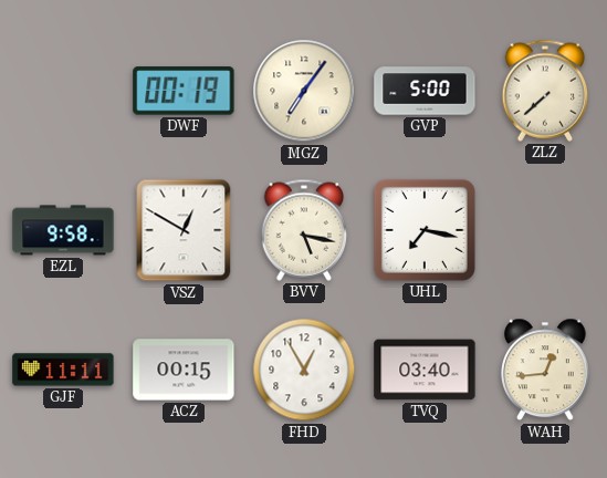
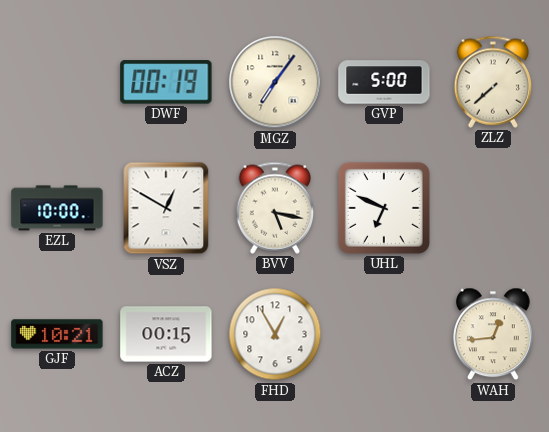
EZL: 9:58 -> 10:00
UHL: 7:17 -> 6:49
GJF: 11:11 -> 10:21
TVQ: 03:40 -> none
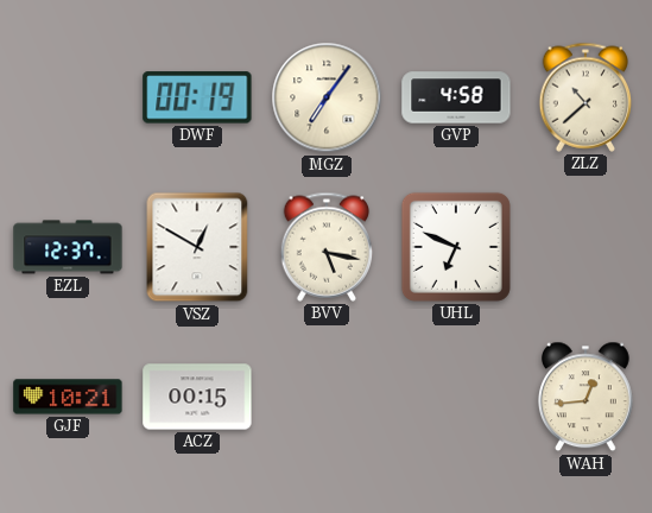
GVP: 5:00 -> 4:58
ZLZ: 7:38 -> 10:38
EZL: 10:00 -> 12:37
FHD: 12:55 -> none
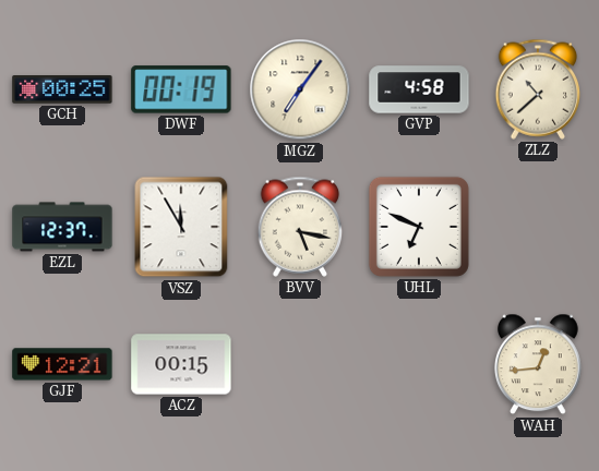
GCH: none -> 00:25
VSZ: 12:50 -> 11:55
GJF: 10:21 -> 12:21
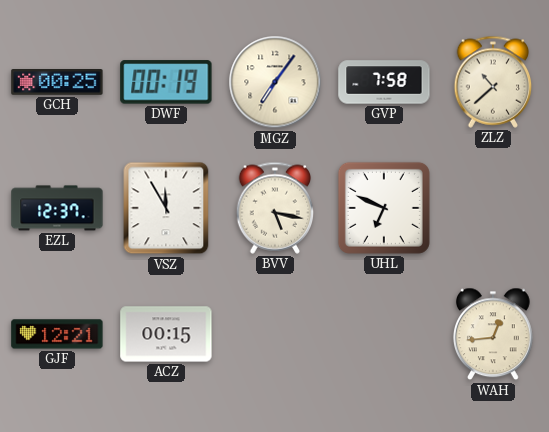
GVP: 4:58 -> 7:58
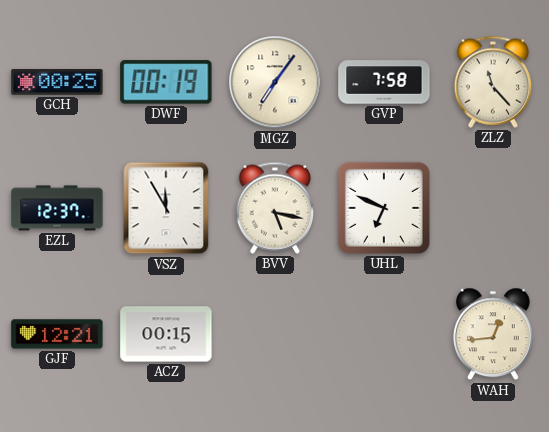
ZLZ: 10:38 -> 11:23
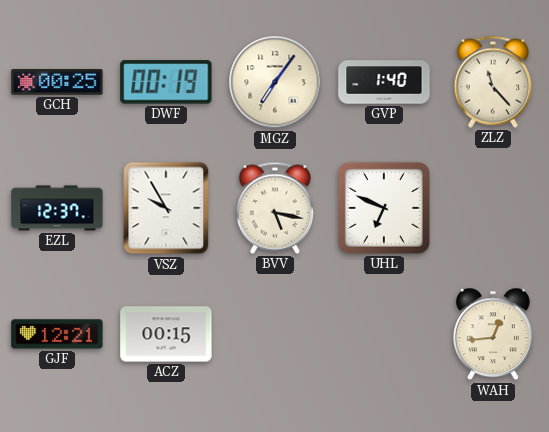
GVP: 7:58 -> 1:40
VSZ: 11:55 -> 9:55
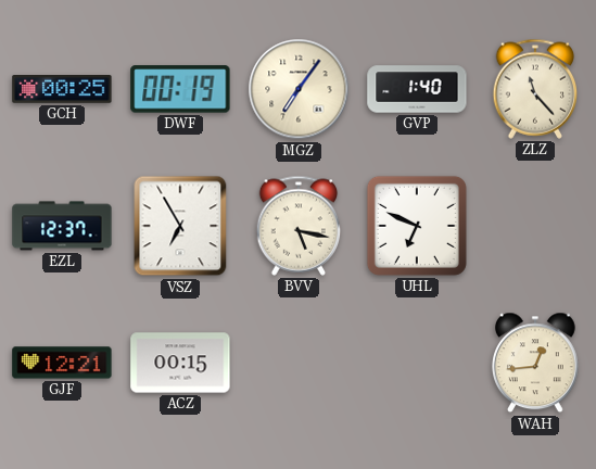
VSZ: 9:55 -> 6:55
